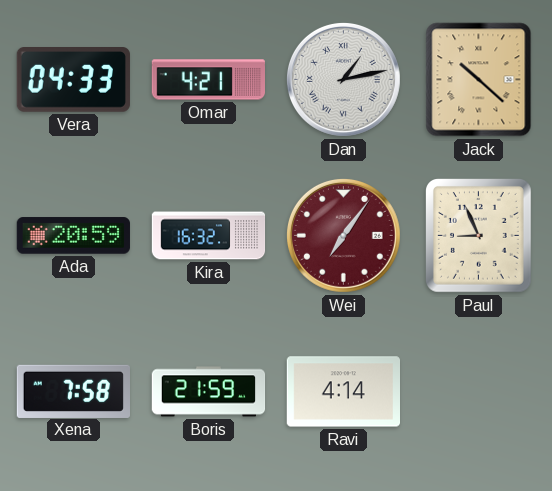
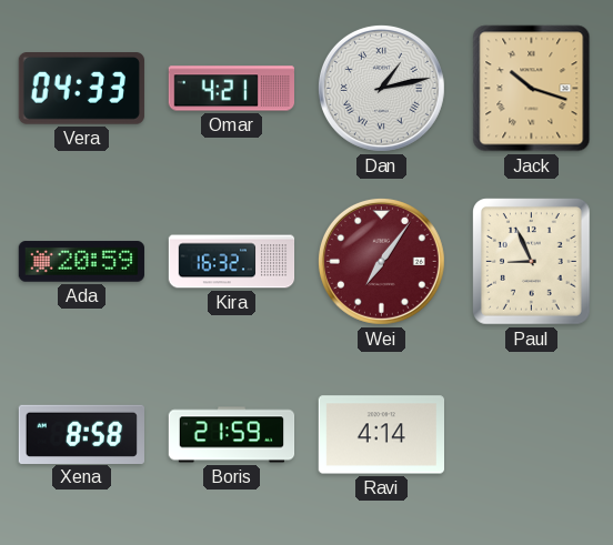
Jack: 10:22 -> 10:18
Xena: 7:58 -> 8:58
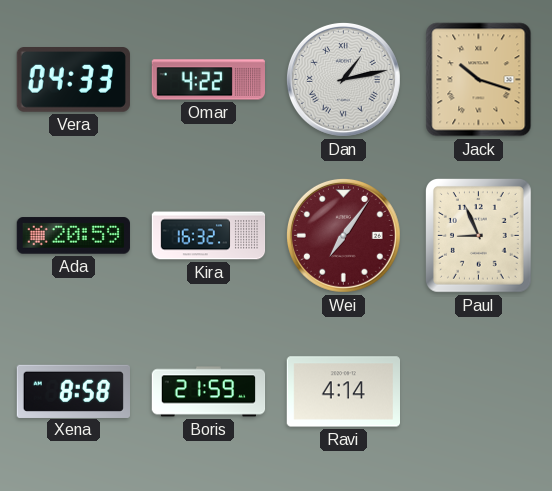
Omar: 4:21 -> 4:22
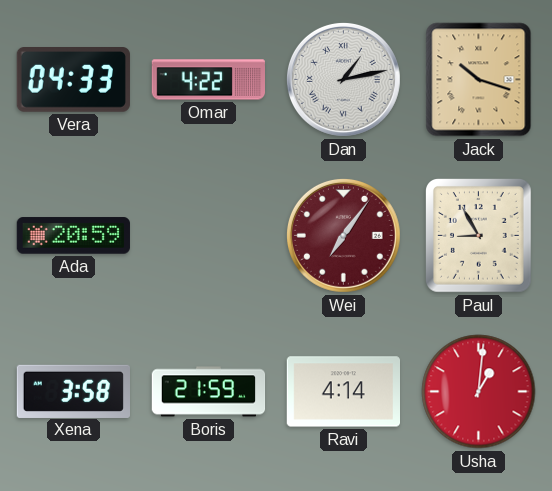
Kira: 16:32 -> none
Paul: 8:56 -> 8:55
Xena: 8:58 -> 3:58
Usha: none -> 1:01
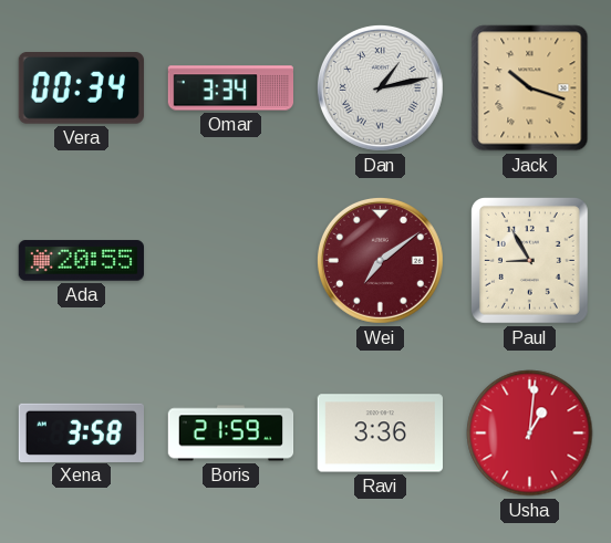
Vera: 04:33 -> 00:34
Omar: 4:22 -> 3:34
Ada: 20:59 -> 20:55
Wei: 7:06 -> 7:09
Ravi: 4:14 -> 3:36
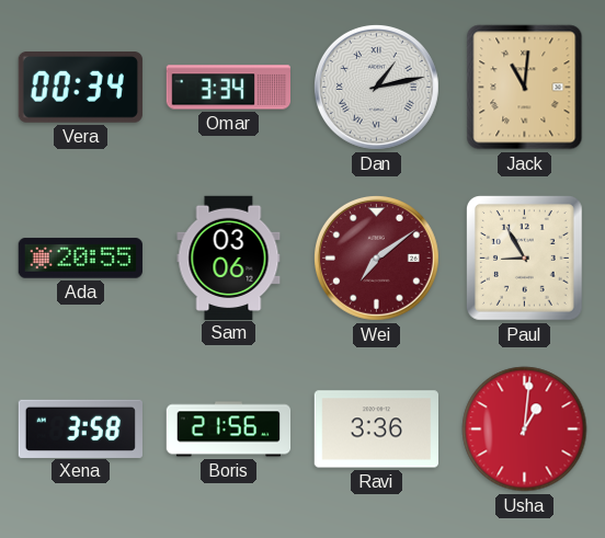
Jack: 10:18 -> 11:01
Sam: none -> 03:06
Boris: 21:59 -> 21:56
